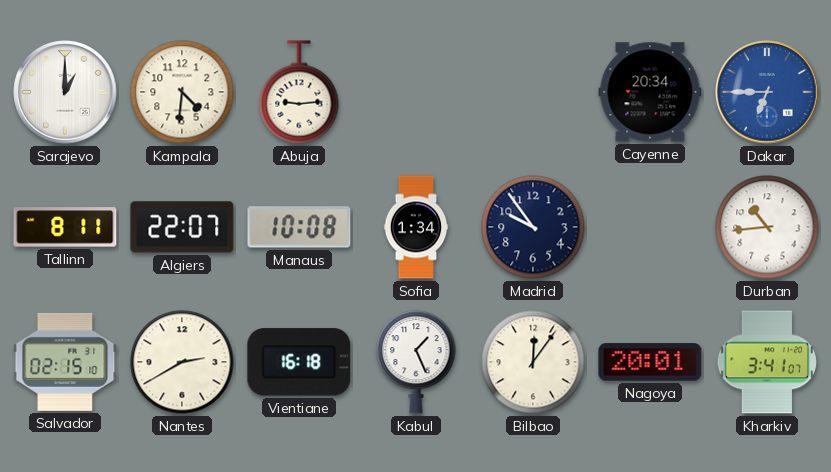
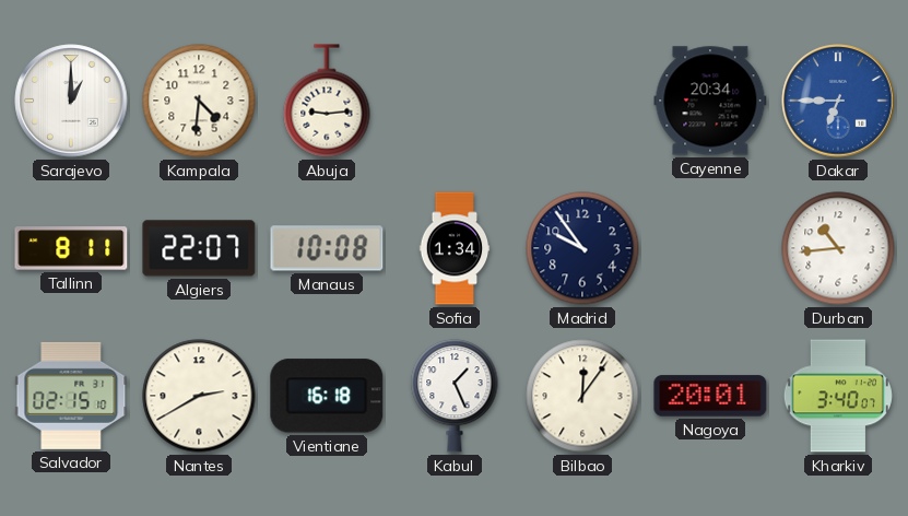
Kharkiv: 3:41 -> 3:40
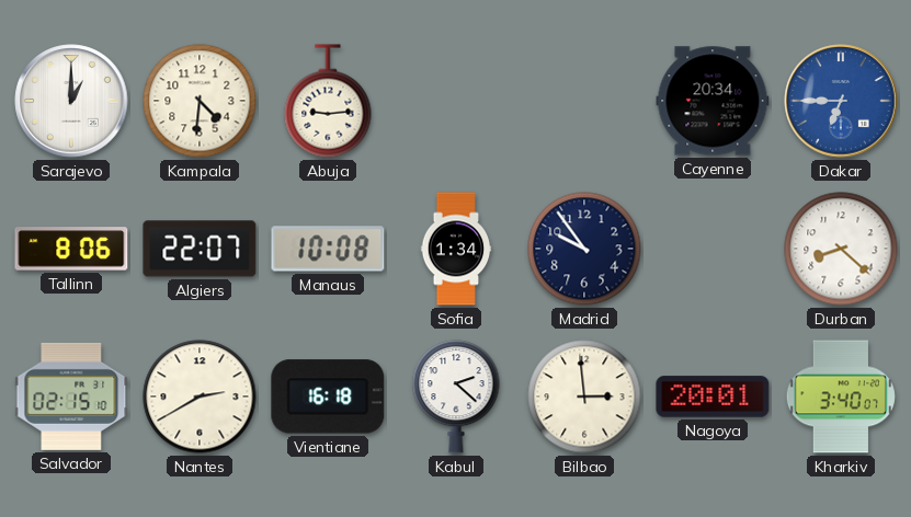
Tallinn: 8:11 -> 8:06
Durban: 10:44 -> 8:22
Kabul: 1:26 -> 2:22
Bilbao: 12:06 -> 2:59
